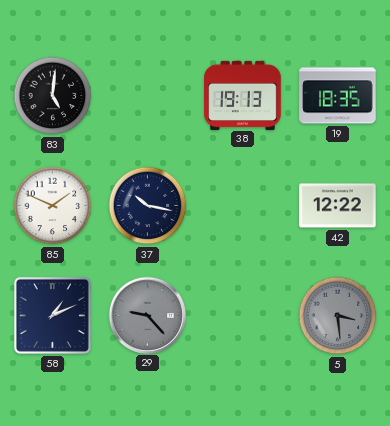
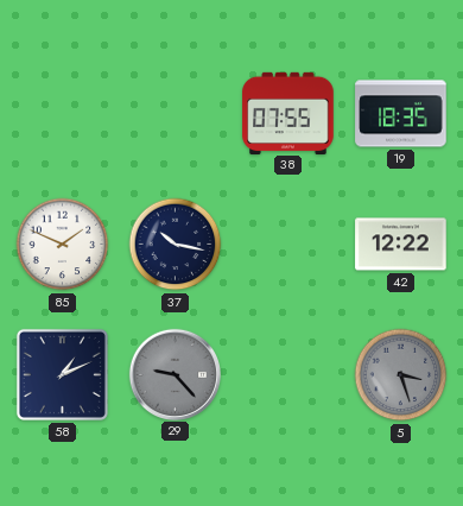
83: 5:01 -> none
38: 19:13 -> 07:55
5: 3:29 -> 3:27
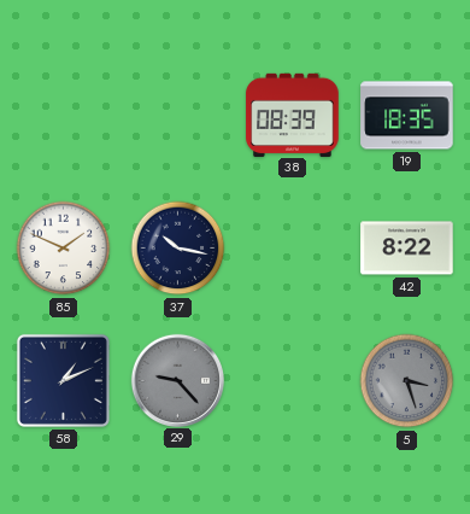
38: 07:55 -> 08:39
42: 12:22 -> 8:22
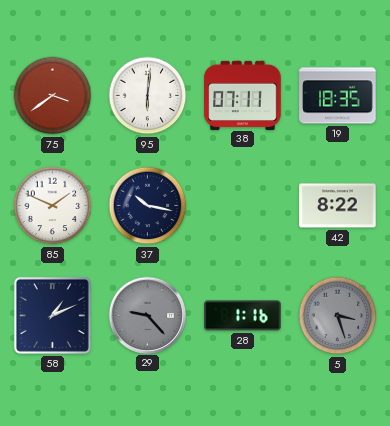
75: none -> 3:39
95: none -> 6:01
38: 08:39 -> 07:11
28: none -> 1:16
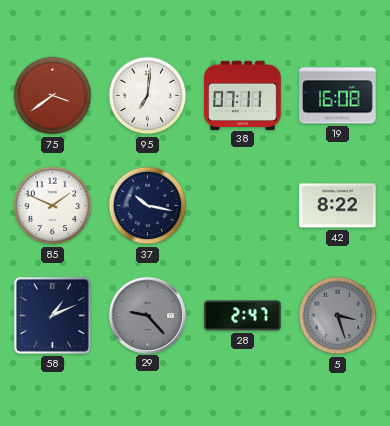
95: 6:01 -> 7:01
19: 18:35 -> 16:08
28: 1:16 -> 2:47
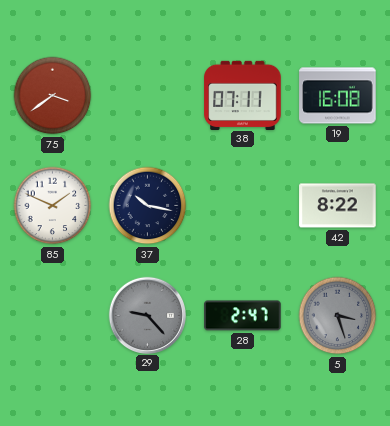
95: 7:01 -> none
58: 1:11 -> none
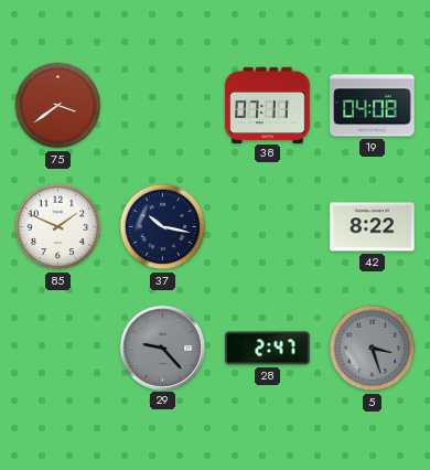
19: 16:08 -> 04:08
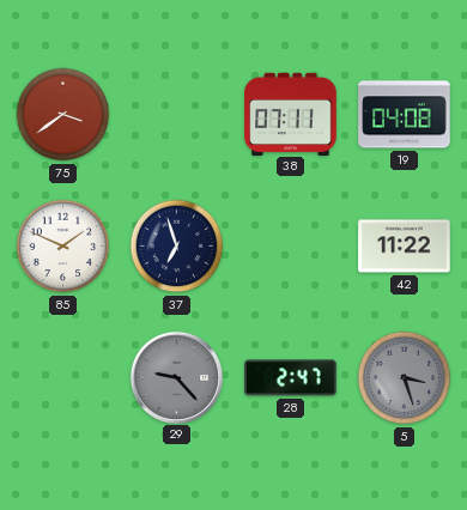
37: 10:17 -> 6:57
42: 8:22 -> 11:22
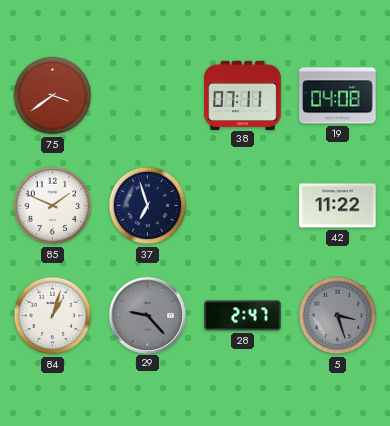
84: none -> 1:03
